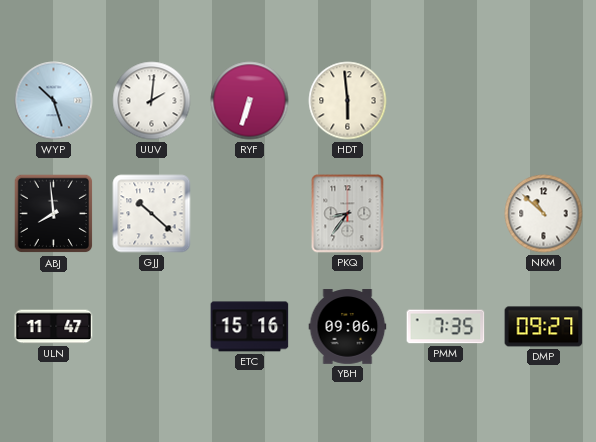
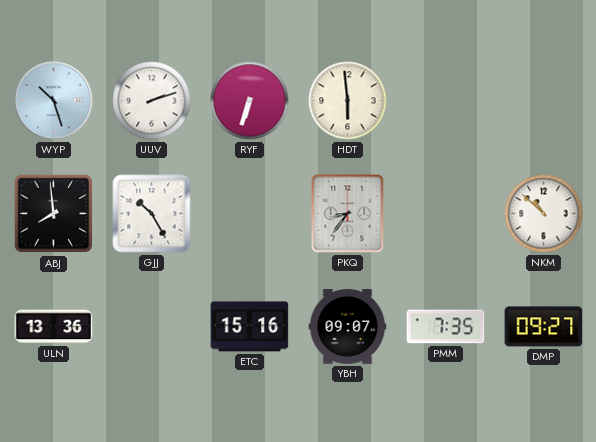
UUV: 2:01 -> 2:12
GJJ: 10:22 -> 10:25
ULN: 11:47 -> 13:36
YBH: 09:06 -> 09:07
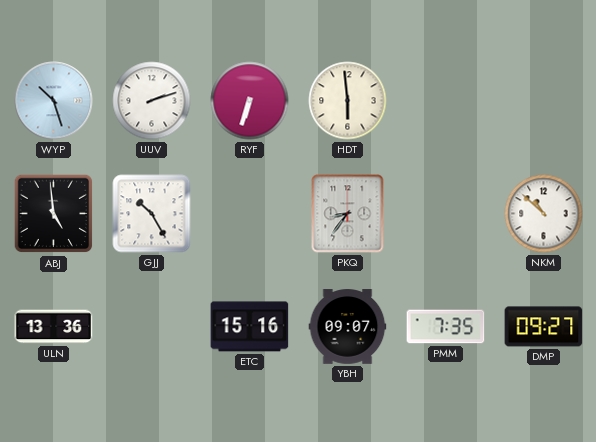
ABJ: 7:59 -> 4:59
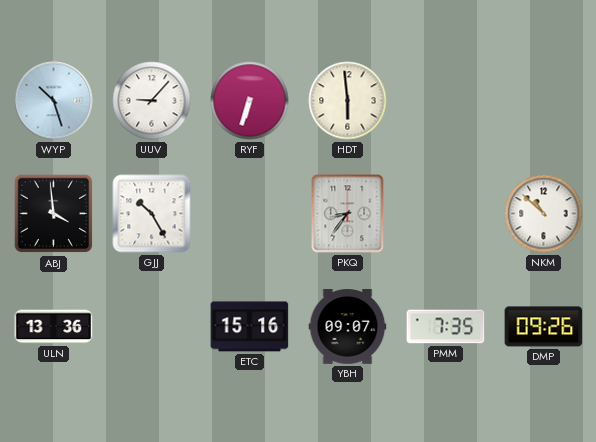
UUV: 2:12 -> 9:07
ABJ: 4:59 -> 3:59
DMP: 09:27 -> 09:26
